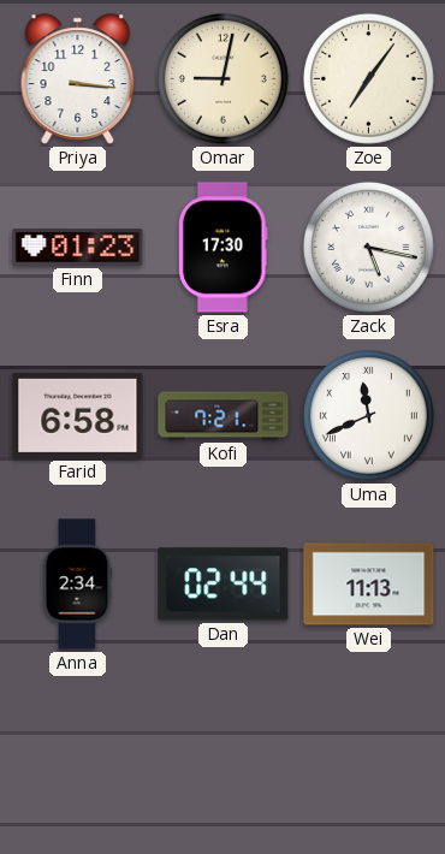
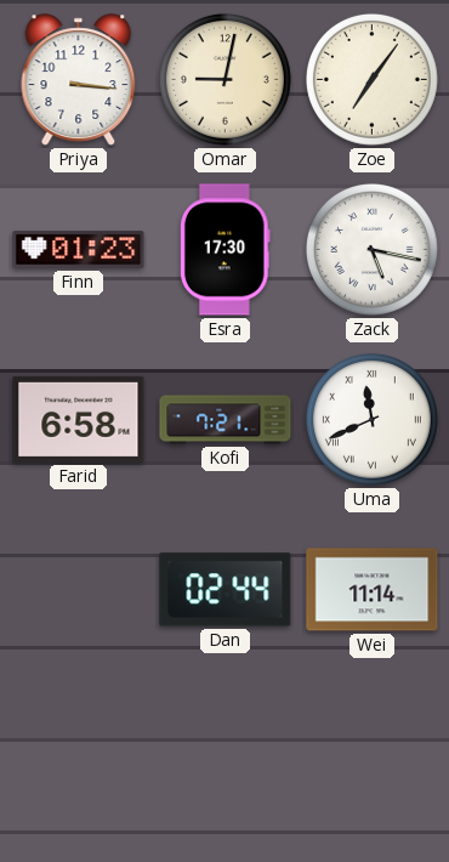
Anna: 2:34 -> none
Wei: 11:13 -> 11:14
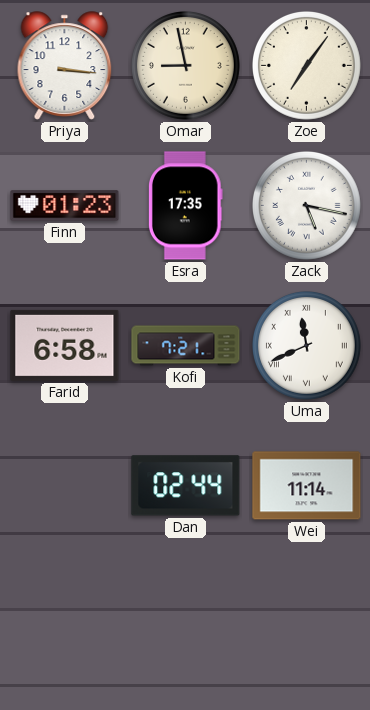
Omar: 9:02 -> 8:58
Esra: 17:30 -> 17:35
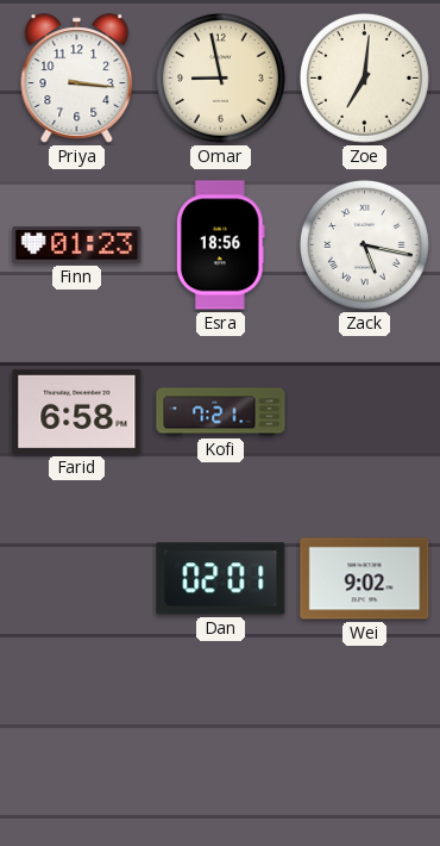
Zoe: 7:06 -> 7:01
Esra: 17:35 -> 18:56
Uma: 11:41 -> none
Dan: 02:44 -> 02:01
Wei: 11:14 -> 9:02
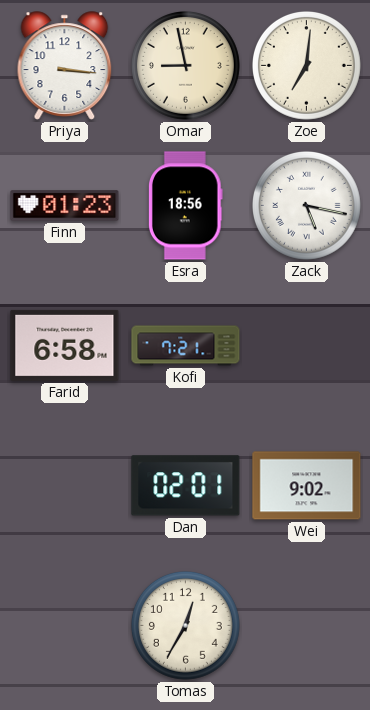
Tomas: none -> 12:35
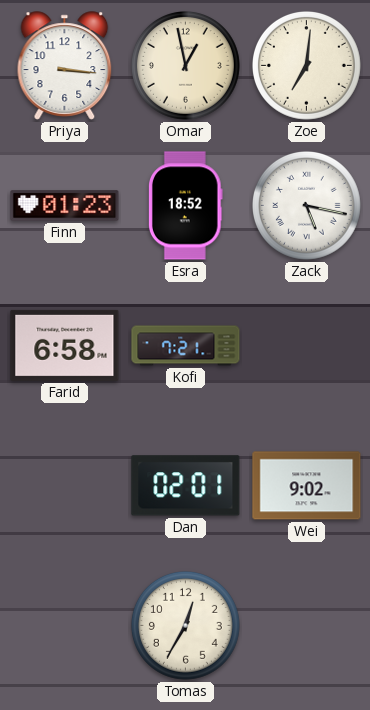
Omar: 8:58 -> 12:58
Esra: 18:56 -> 18:52
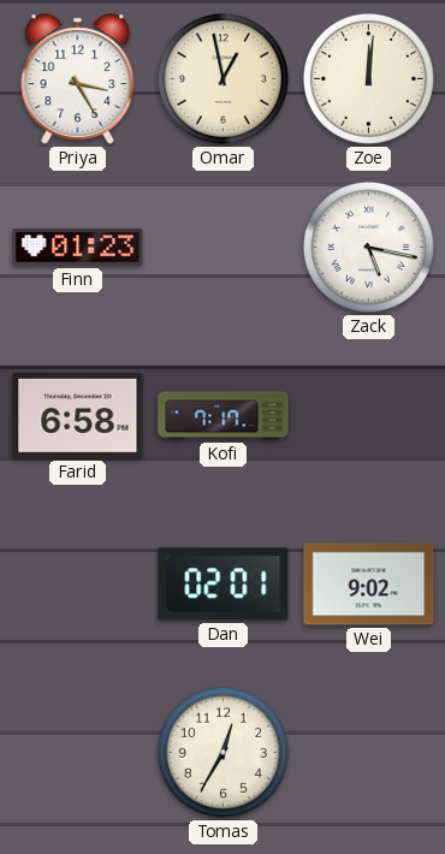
Priya: 3:16 -> 3:25
Zoe: 7:01 -> 12:01
Esra: 18:52 -> none
Kofi: 7:21 -> 7:17
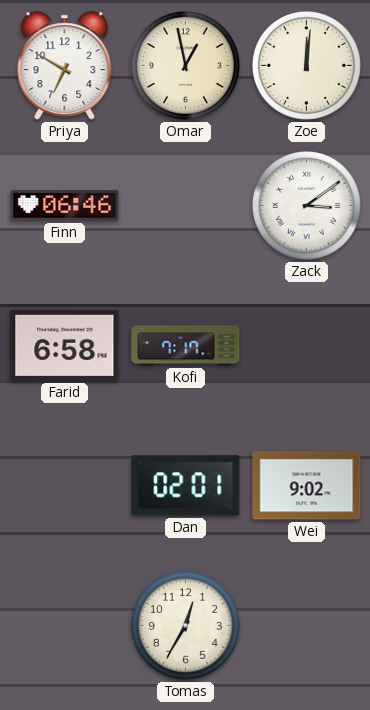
Priya: 3:25 -> 6:50
Finn: 01:23 -> 06:46
Zack: 5:17 -> 3:09
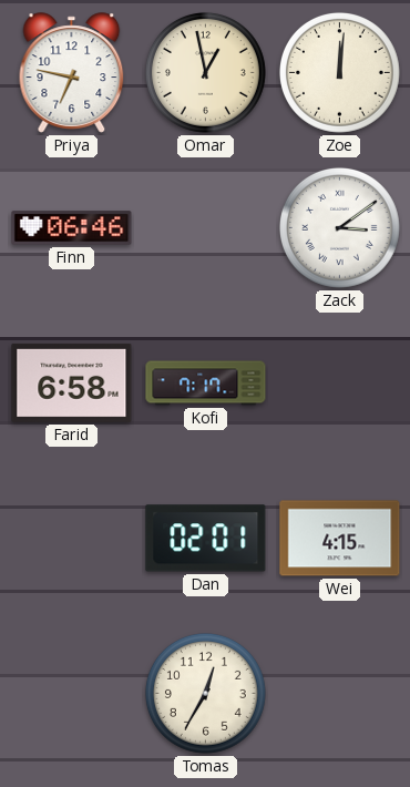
Priya: 6:50 -> 6:47
Wei: 9:02 -> 4:15
